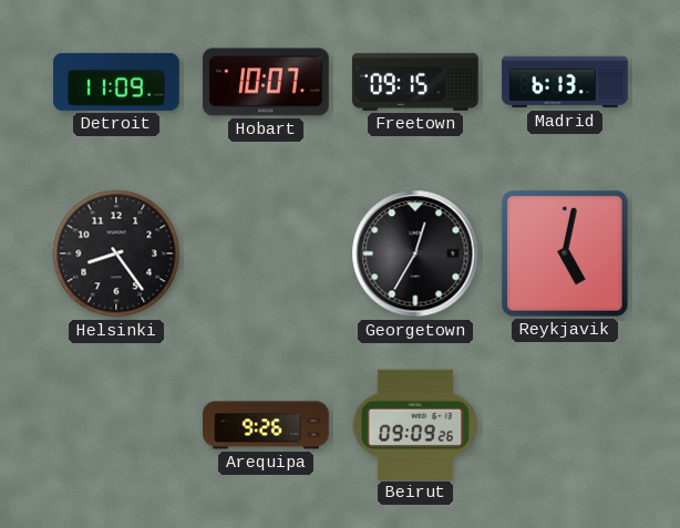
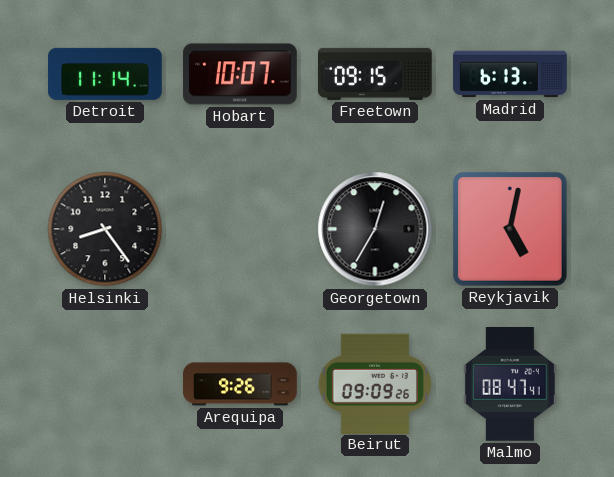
Detroit: 11:09 -> 11:14
Malmo: none -> 08:47
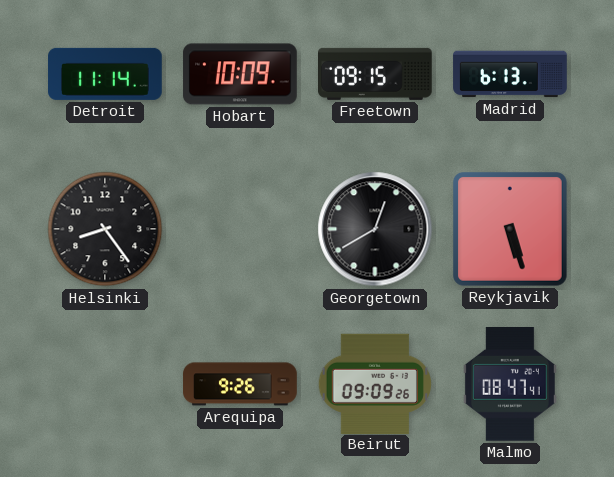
Hobart: 10:07 -> 10:09
Georgetown: 12:35 -> 12:40
Reykjavik: 5:02 -> 5:27
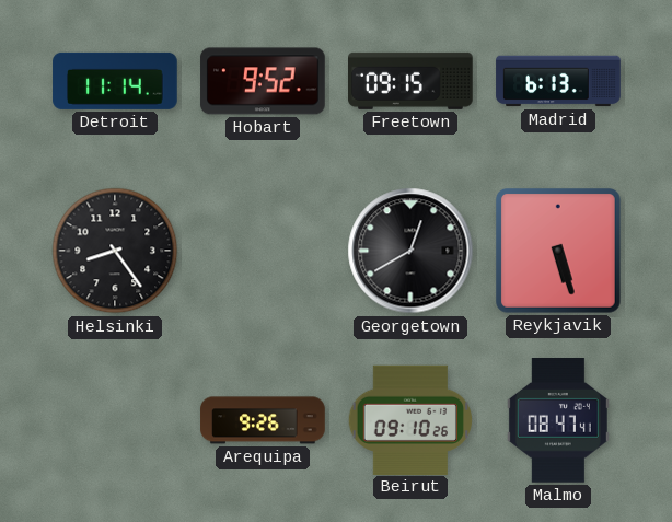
Hobart: 10:09 -> 9:52
Beirut: 09:09 -> 09:10
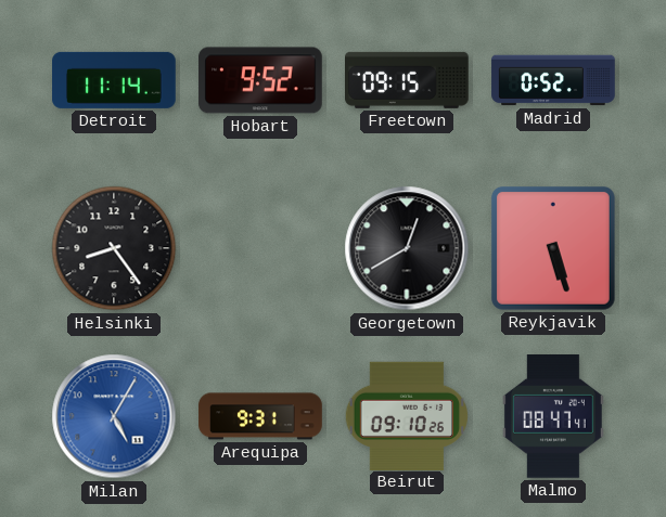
Madrid: 6:13 -> 0:52
Milan: none -> 5:05
Arequipa: 9:26 -> 9:31
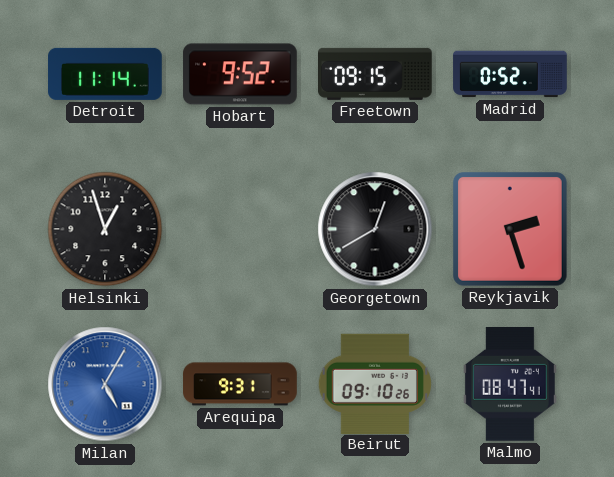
Helsinki: 8:24 -> 12:57
Reykjavik: 5:27 -> 2:27
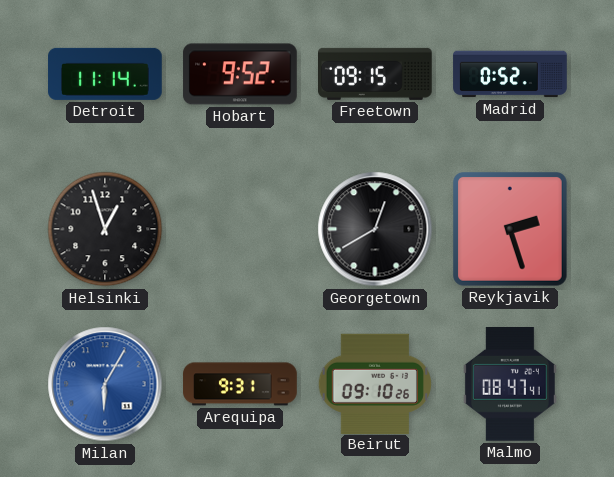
Milan: 5:05 -> 6:05
